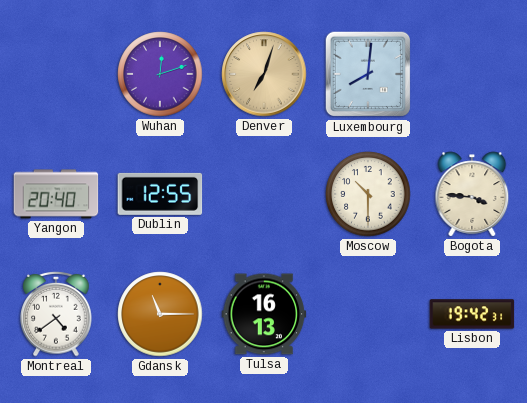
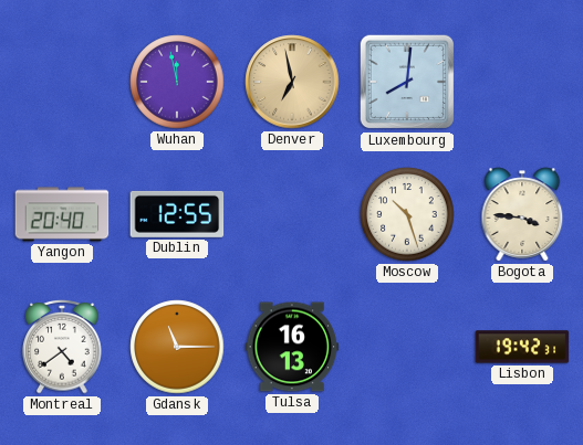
Wuhan: 12:12 -> 11:58
Denver: 7:03 -> 6:58
Moscow: 10:30 -> 10:27
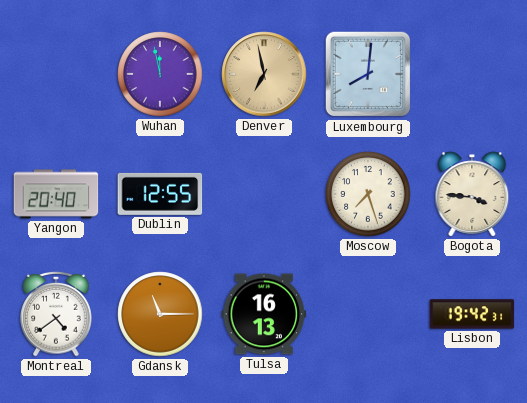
Moscow: 10:27 -> 7:27
